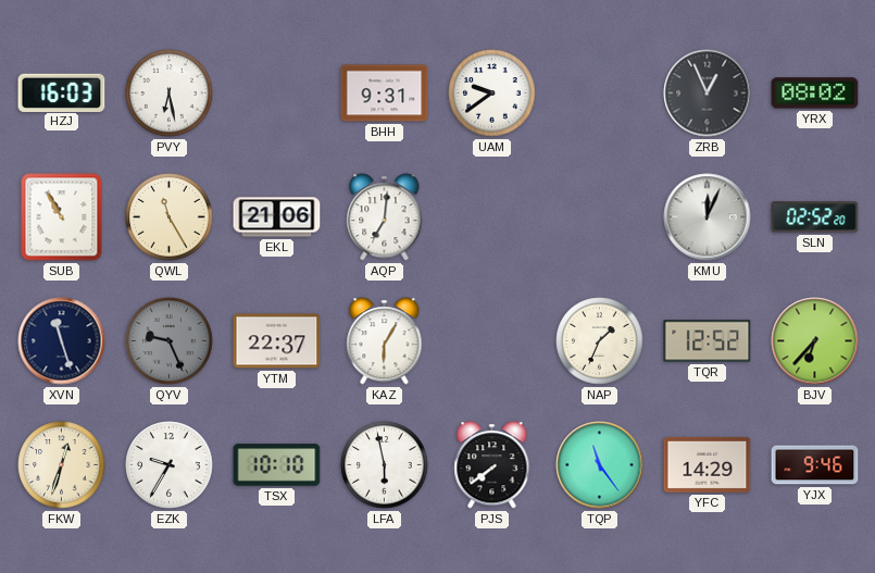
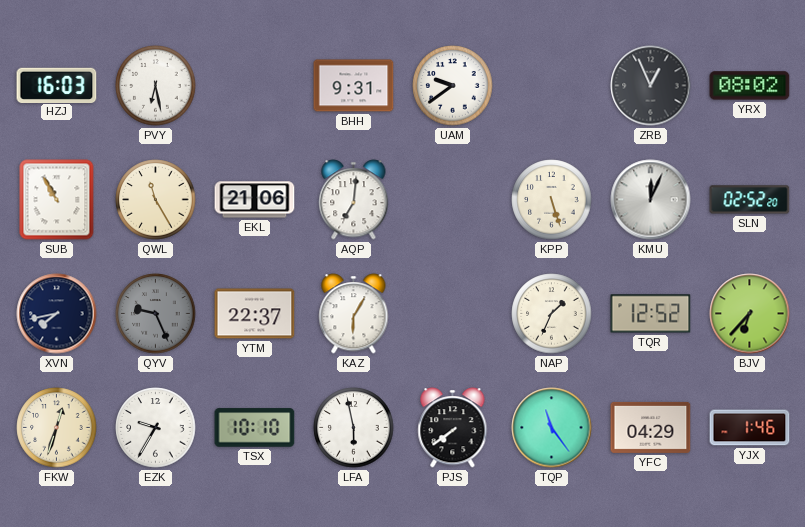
KPP: none -> 5:27
XVN: 11:27 -> 7:43
YFC: 14:29 -> 04:29
YJX: 9:46 -> 1:46
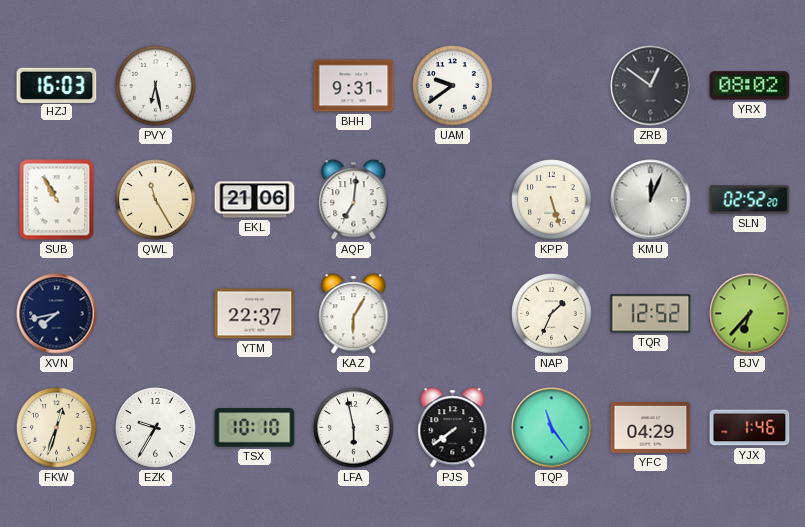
ZRB: 12:56 -> 12:51
QYV: 9:26 -> none
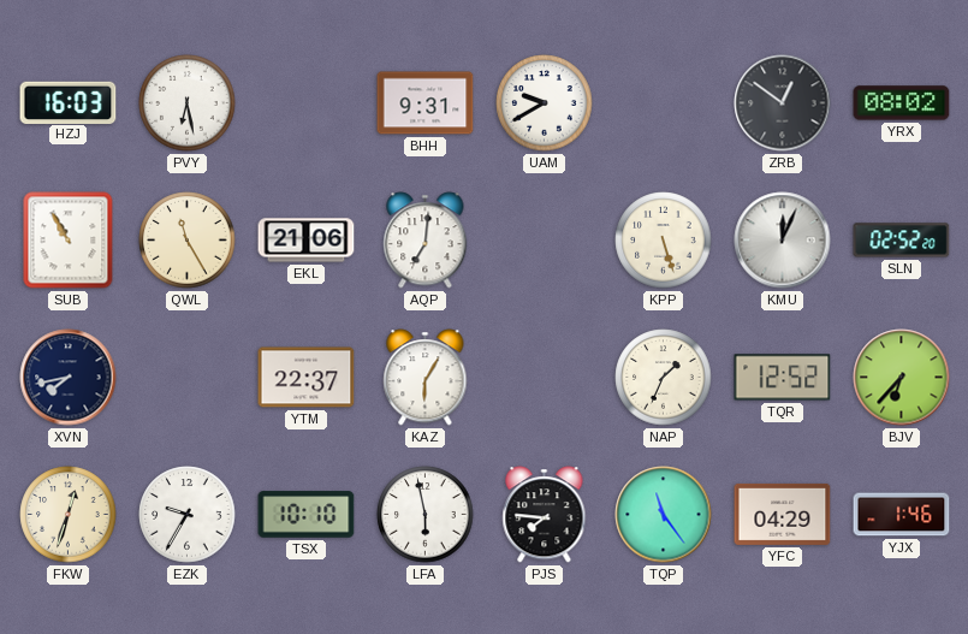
UAM: 9:39 -> 9:40
PJS: 7:39 -> 7:46
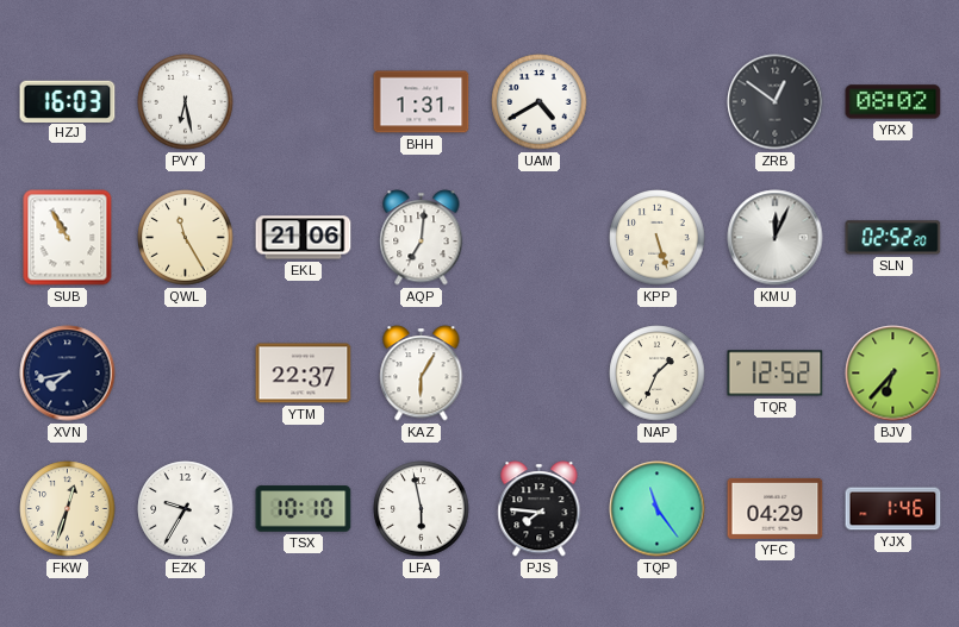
BHH: 9:31 -> 1:31
UAM: 9:40 -> 4:40
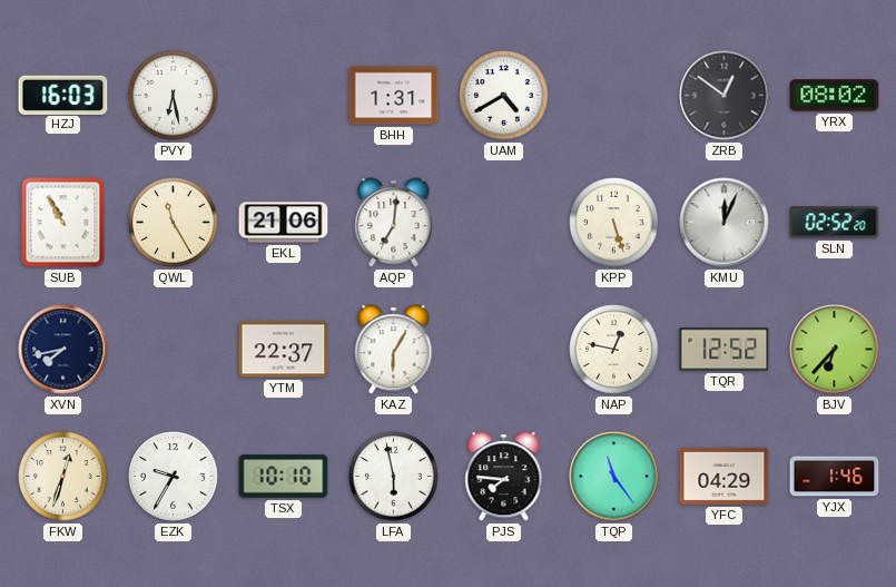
NAP: 1:34 -> 12:47
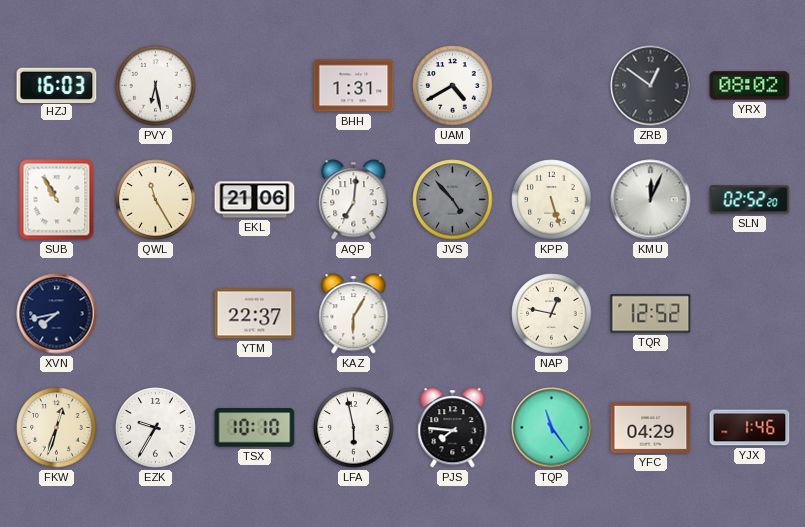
JVS: none -> 4:53
BJV: 6:37 -> none
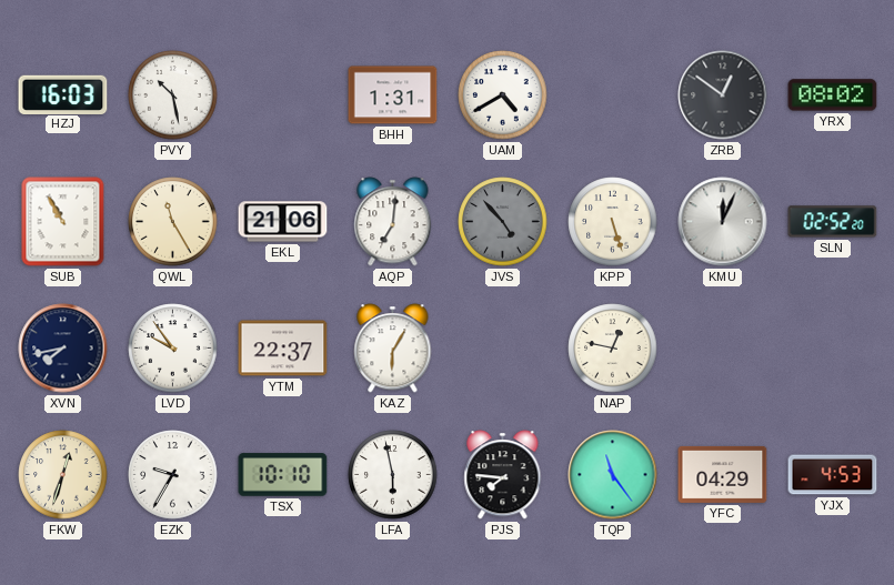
PVY: 6:28 -> 10:28
LVD: none -> 9:54
TQR: 12:52 -> none
YJX: 1:46 -> 4:53
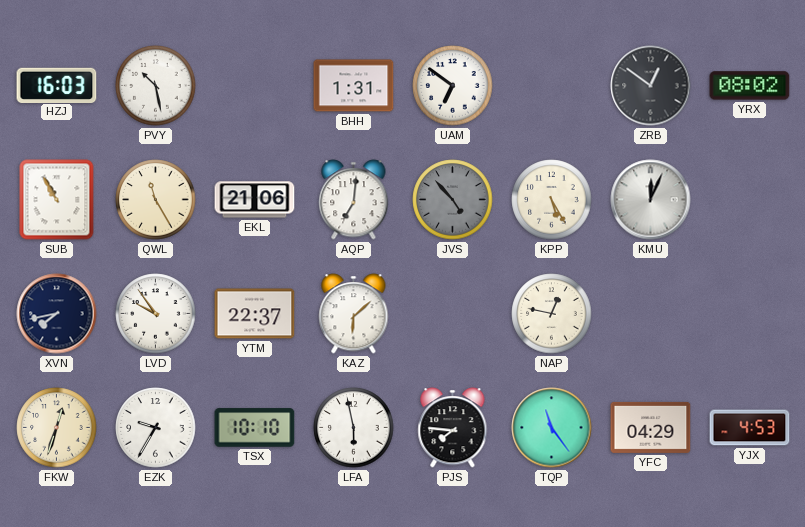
UAM: 4:40 -> 6:51
KPP: 5:27 -> 5:25
SLN: 02:52 -> none
KAZ: 6:05 -> 6:08
